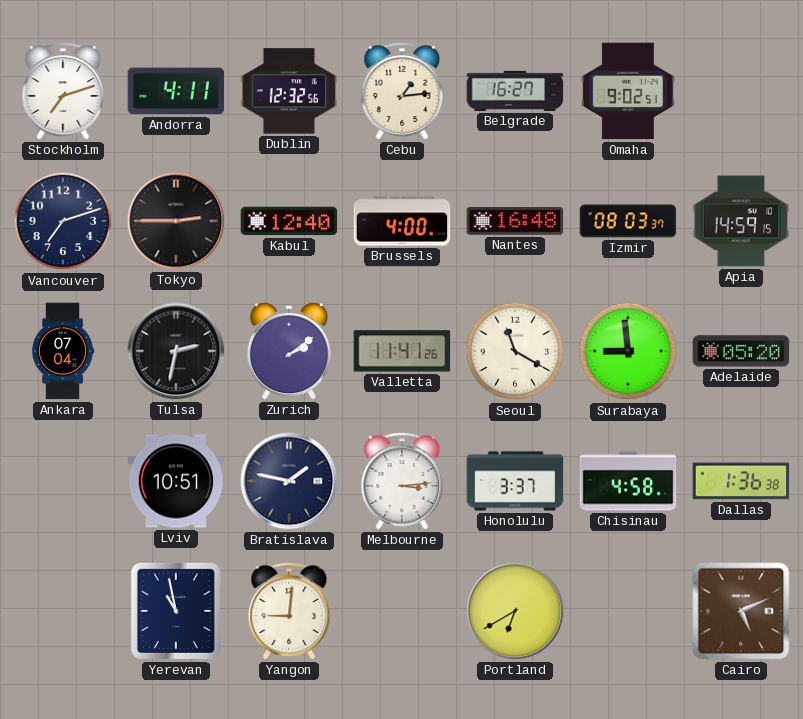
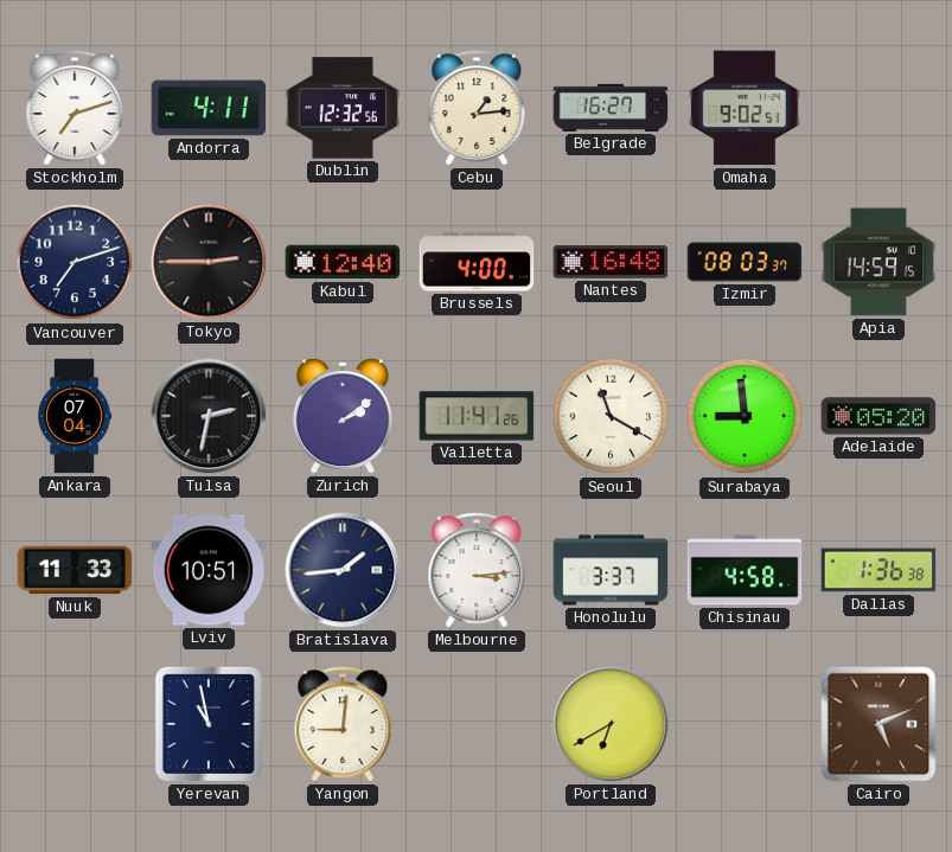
Nuuk: none -> 11:33
Bratislava: 1:47 -> 1:44
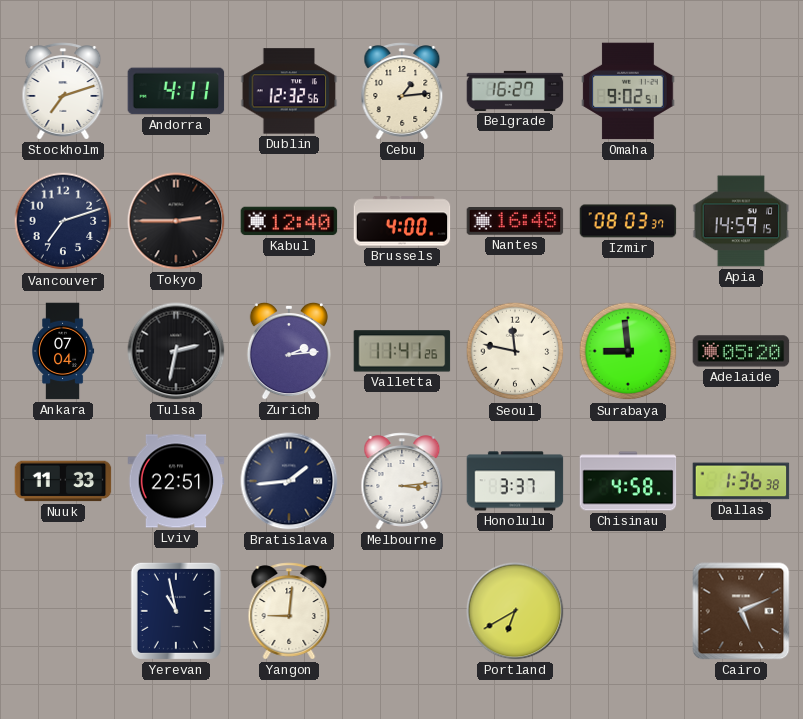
Zurich: 2:09 -> 2:14
Seoul: 11:20 -> 11:47
Lviv: 10:51 -> 22:51
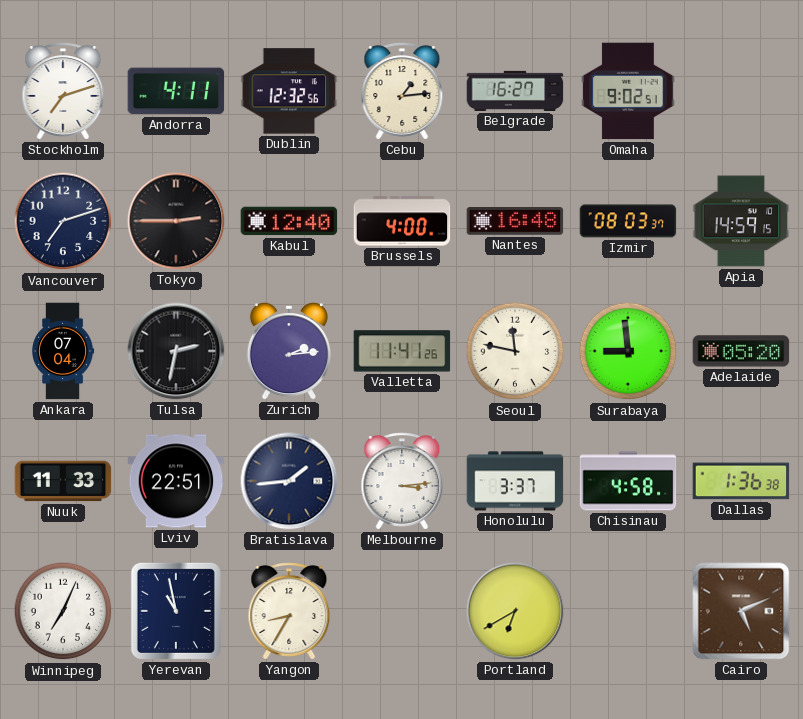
Winnipeg: none -> 7:04
Yangon: 9:01 -> 8:35
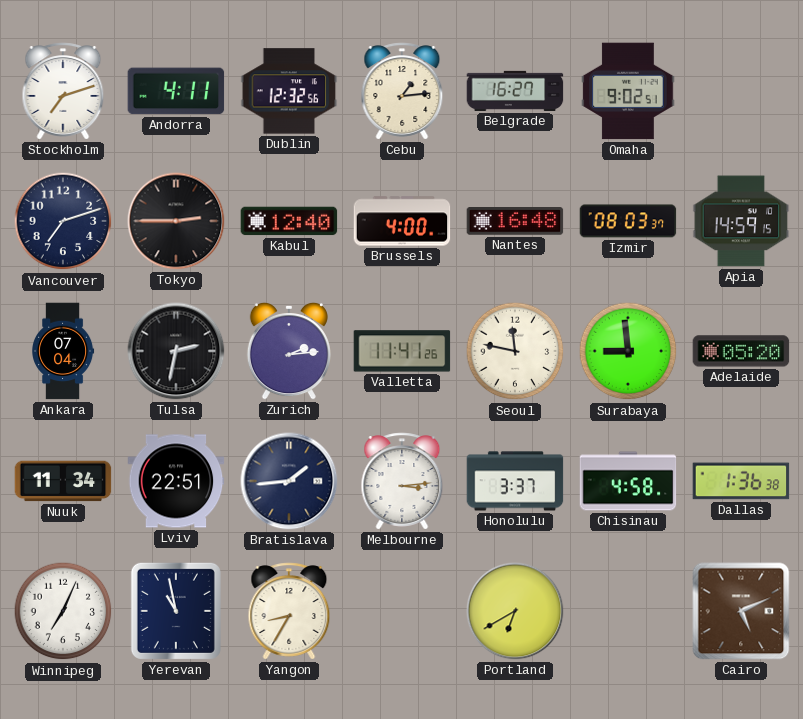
Nuuk: 11:33 -> 11:34
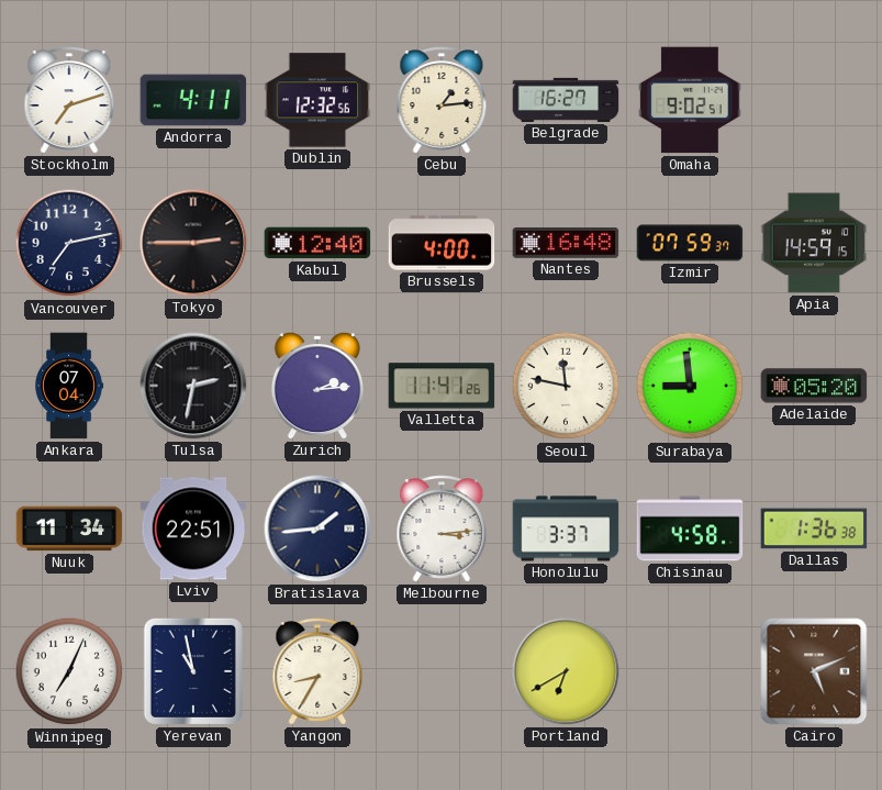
Vancouver: 7:12 -> 7:13
Izmir: 08:03 -> 07:59
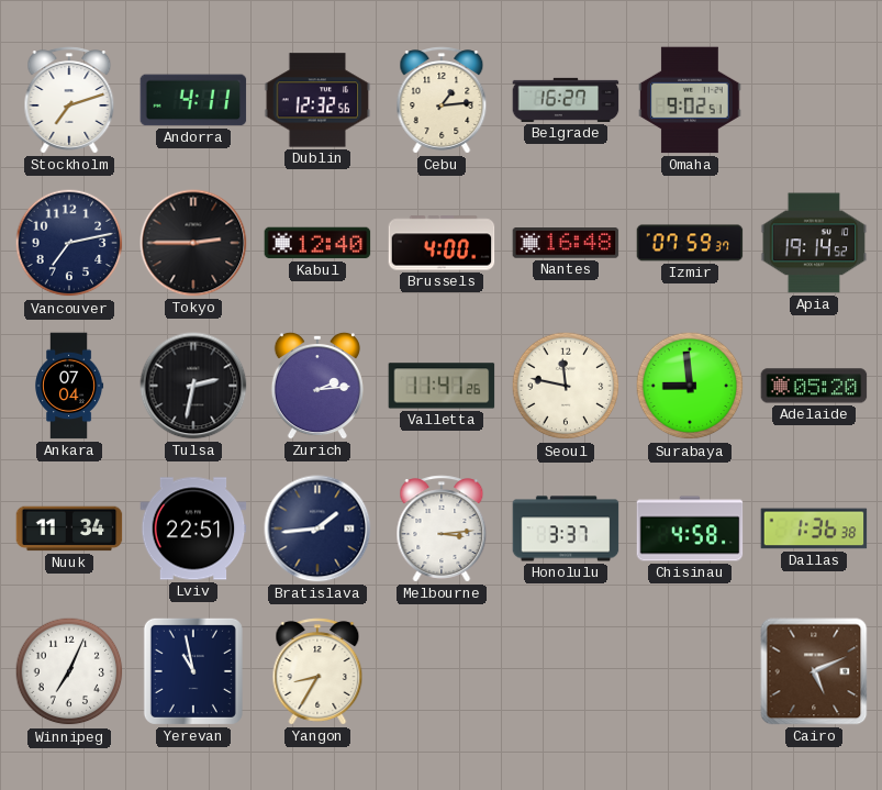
Apia: 14:59 -> 19:14
Portland: 6:40 -> none
